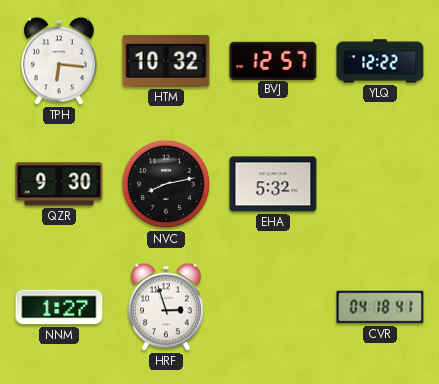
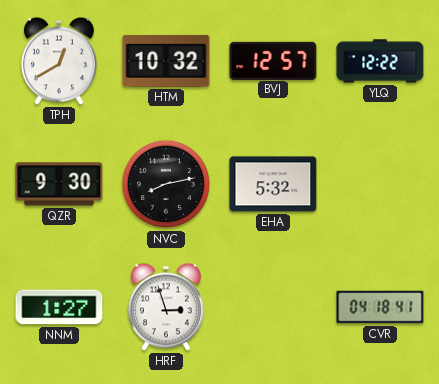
TPH: 6:16 -> 12:40
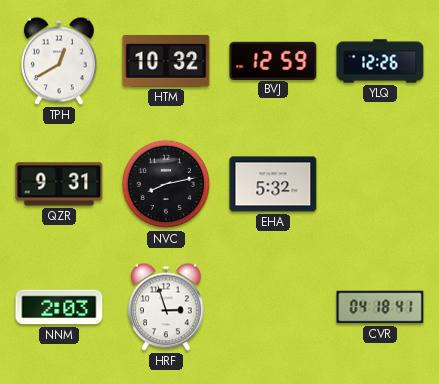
BVJ: 12:57 -> 12:59
YLQ: 12:22 -> 12:26
QZR: 9:30 -> 9:31
NNM: 1:27 -> 2:03
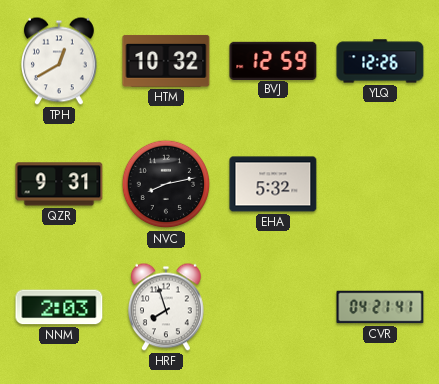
HRF: 2:57 -> 7:57
CVR: 04:18 -> 04:21
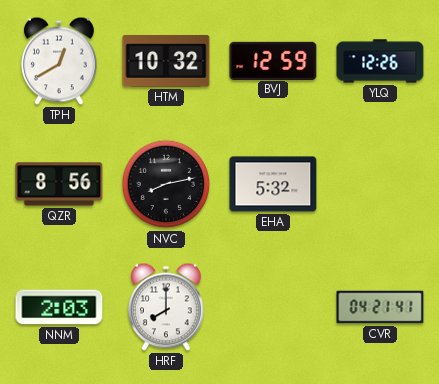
QZR: 9:31 -> 8:56
HRF: 7:57 -> 8:00
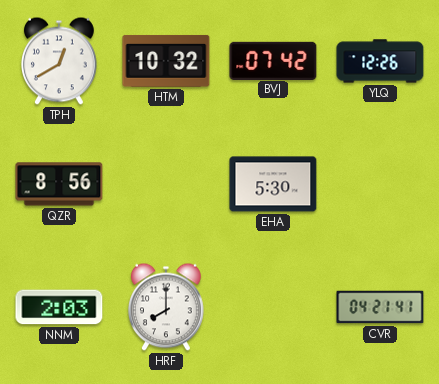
BVJ: 12:59 -> 07:42
NVC: 8:13 -> none
EHA: 5:32 -> 5:30
